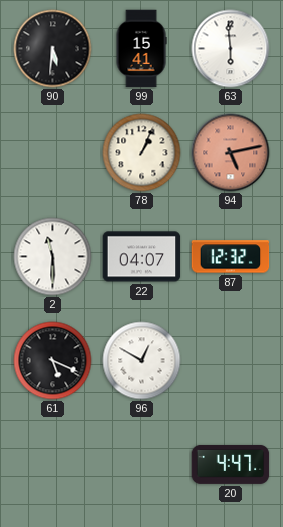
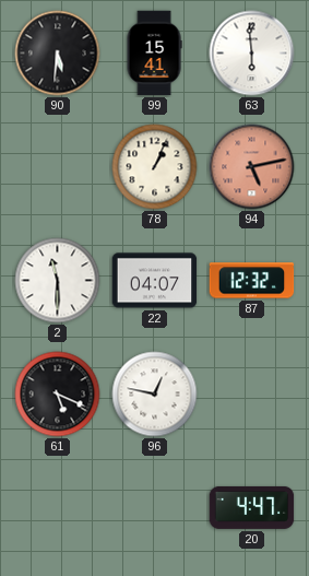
96: 12:50 -> 12:47
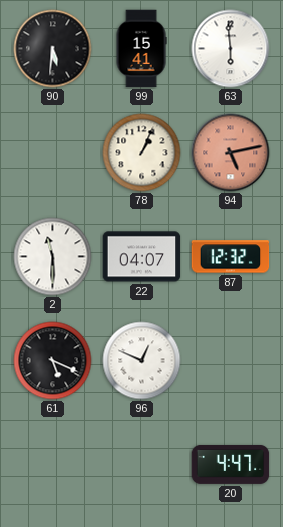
96: 12:47 -> 12:49
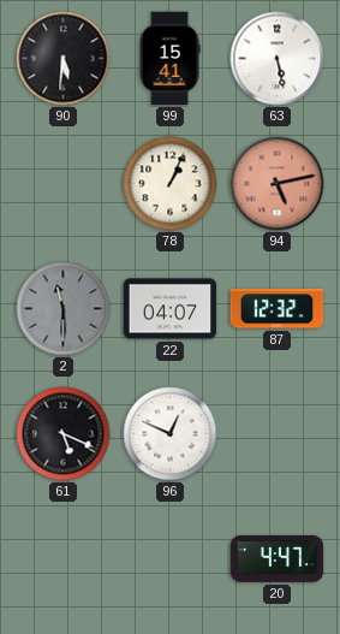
63: 5:59 -> 5:28
2 dial: white -> grey
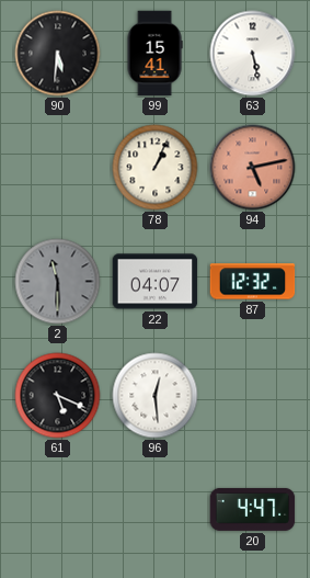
96: 12:49 -> 12:29
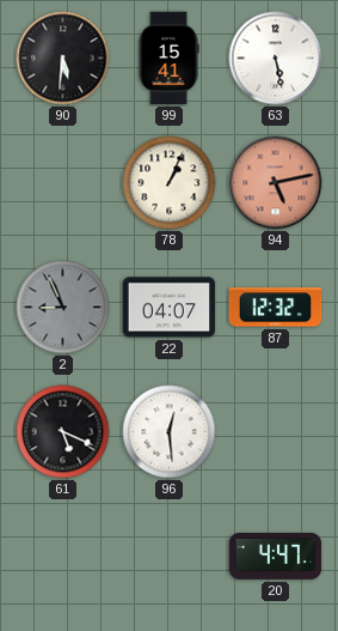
2: 11:30 -> 8:56
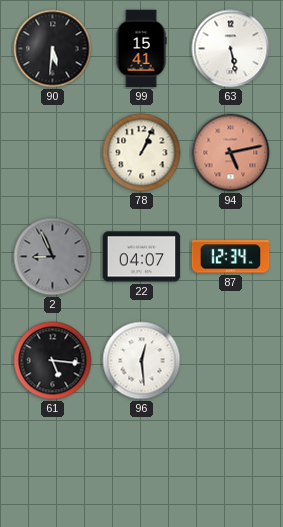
87: 12:32 -> 12:34
61: 5:19 -> 5:16
20: 4:47 -> none
